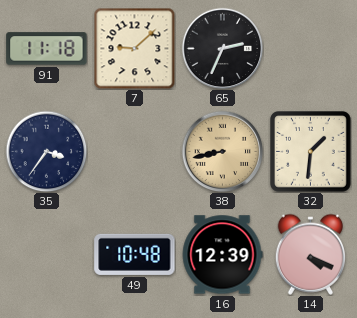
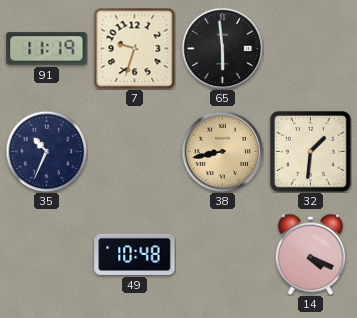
91: 11:18 -> 11:19
7: 9:08 -> 9:33
65: 2:34 -> 5:59
35: 3:36 -> 10:34
16: 12:39 -> none
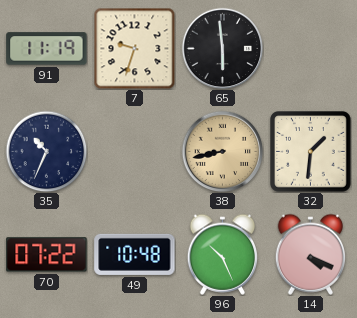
70: none -> 07:22
96: none -> 10:26
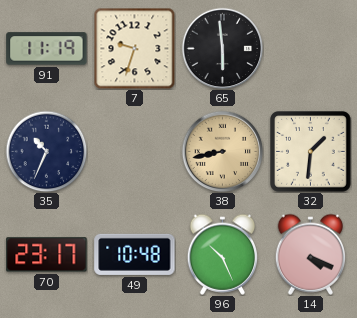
70: 07:22 -> 23:17
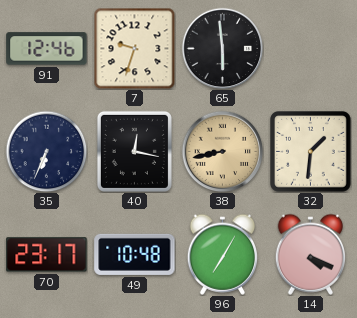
91: 11:19 -> 12:46
35: 10:34 -> 6:34
40: none -> 12:17
96: 10:26 -> 7:05
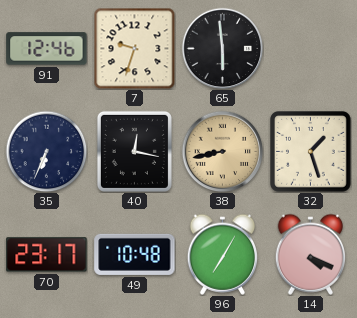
32: 1:31 -> 1:27
